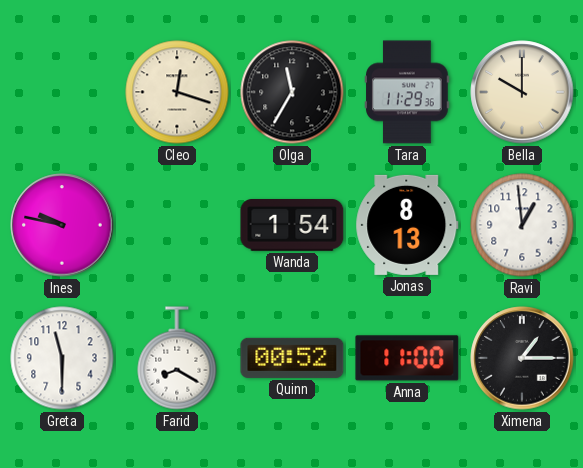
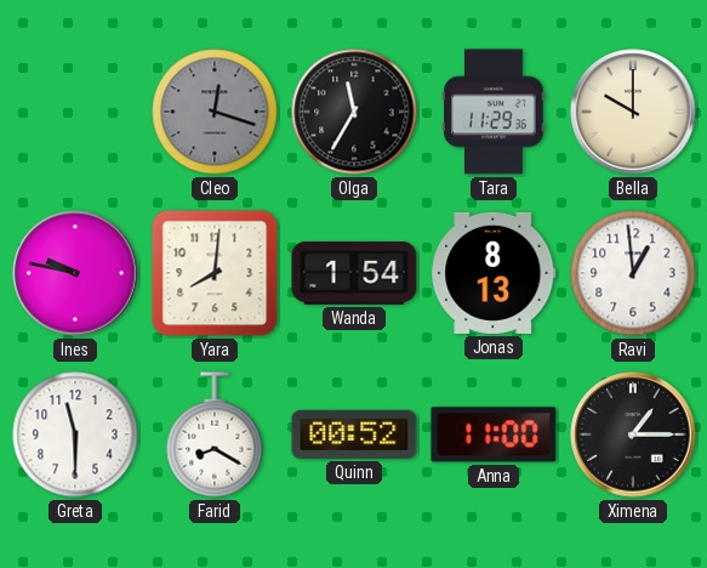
Cleo dial: cream -> grey
Yara: none -> 8:01
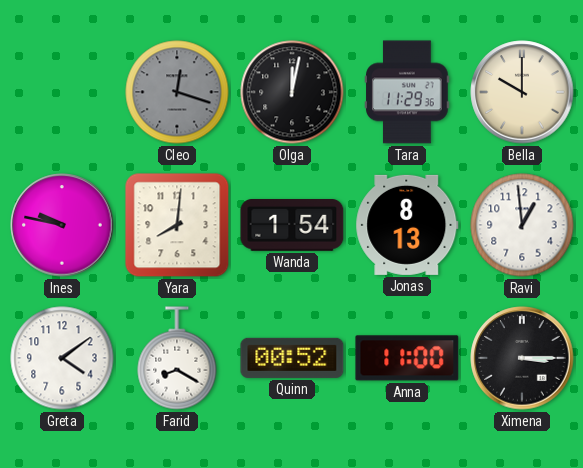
Olga: 11:35 -> 12:02
Greta: 11:30 -> 4:09
Ximena: 1:15 -> 3:15
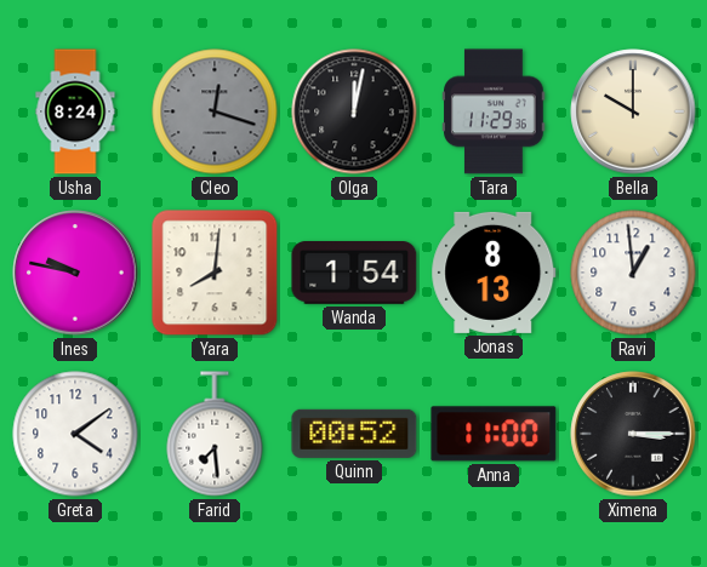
Usha: none -> 8:24
Farid: 8:20 -> 7:29
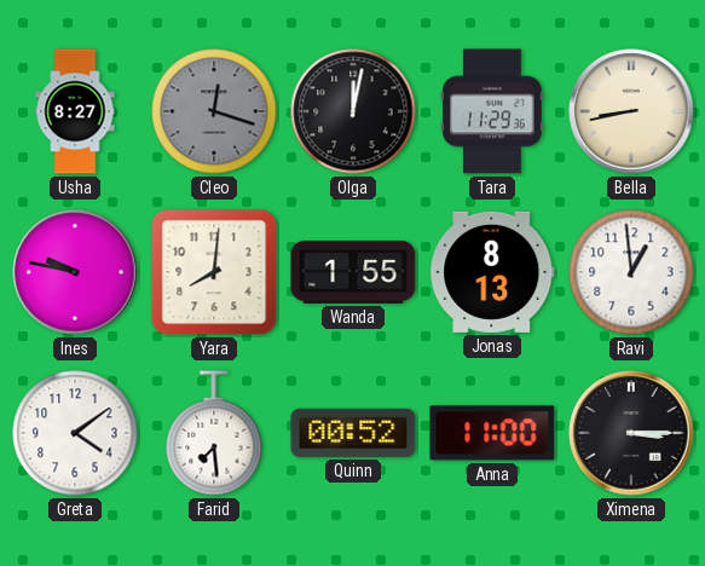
Usha: 8:24 -> 8:27
Bella: 10:00 -> 8:43
Wanda: 1:54 -> 1:55
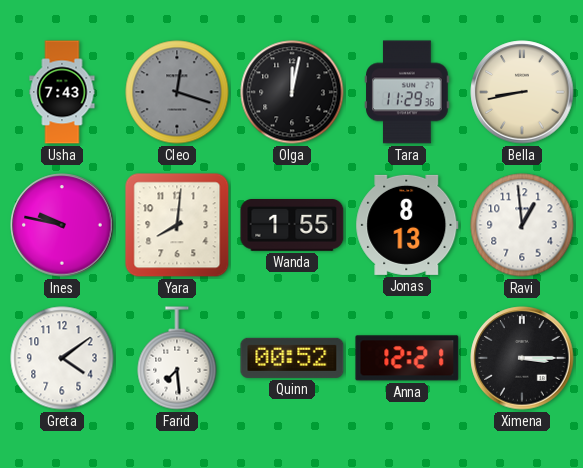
Usha: 8:27 -> 7:43
Anna: 11:00 -> 12:21
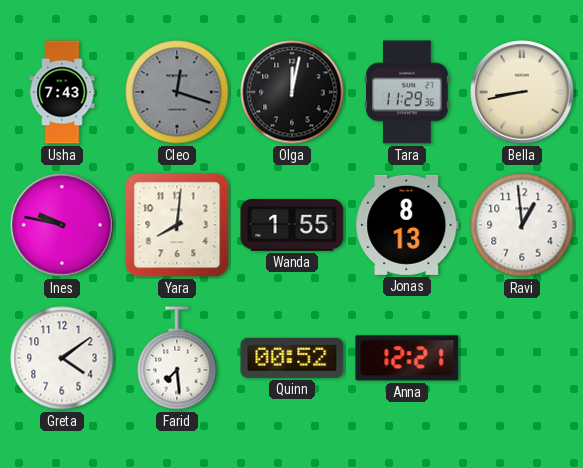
Ximena: 3:15 -> none
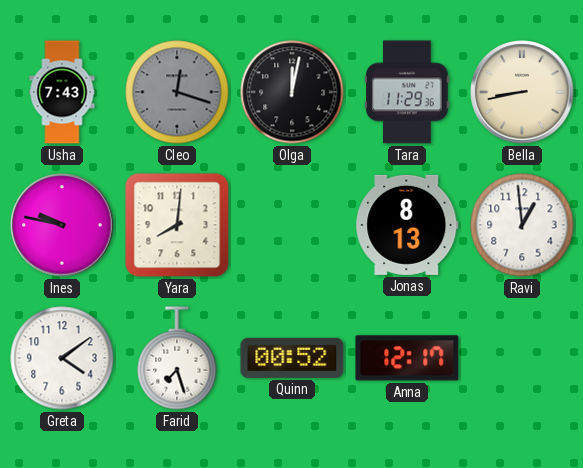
Wanda: 1:55 -> none
Farid: 7:29 -> 7:27
Anna: 12:21 -> 12:17
